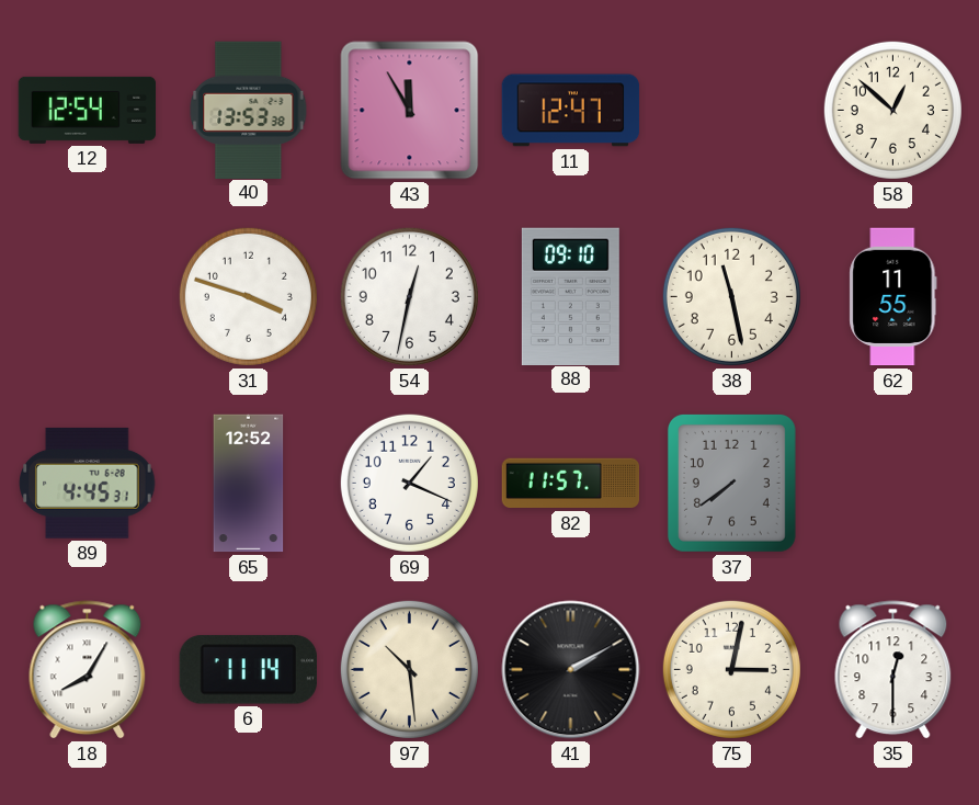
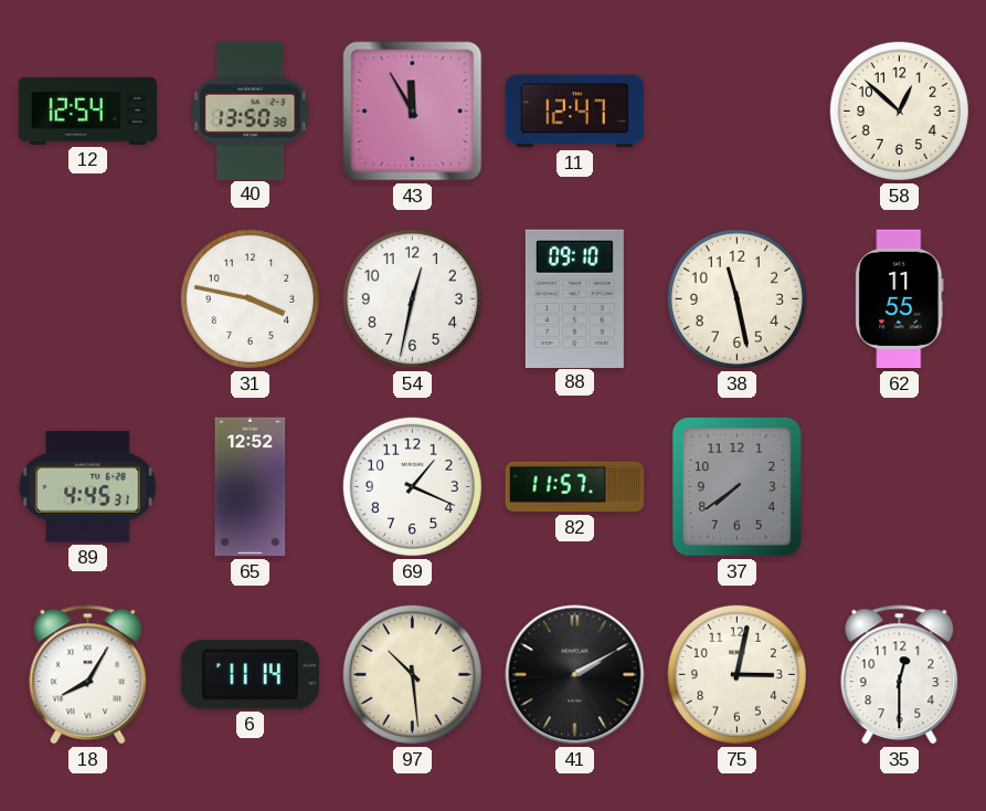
40: 13:53 -> 13:50
31: 3:48 -> 3:47
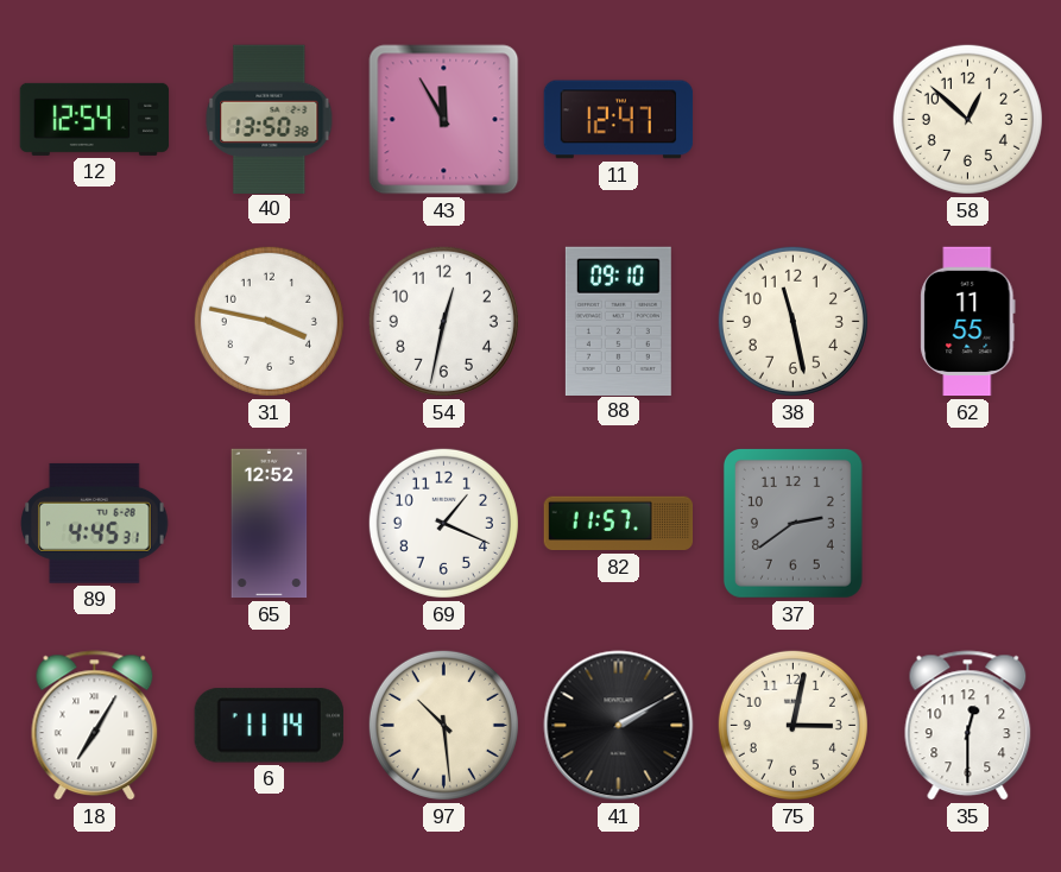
37: 7:39 -> 2:39
18: 8:05 -> 7:05
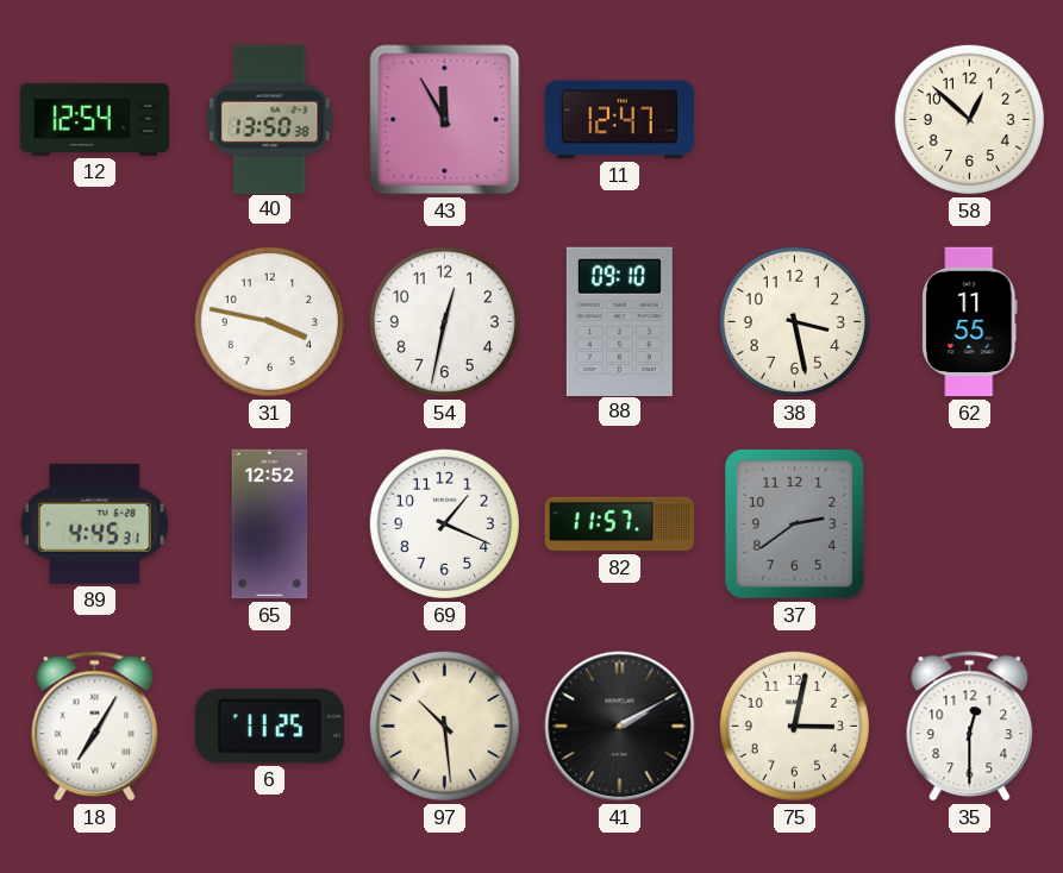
38: 11:28 -> 3:28
6: 11:14 -> 11:25
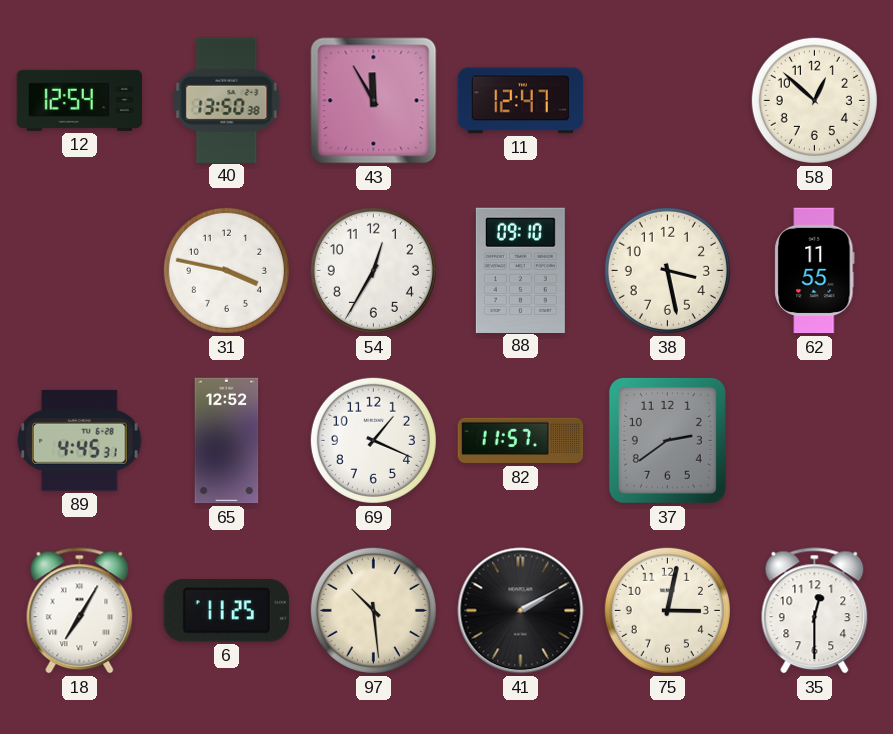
54: 12:32 -> 12:35
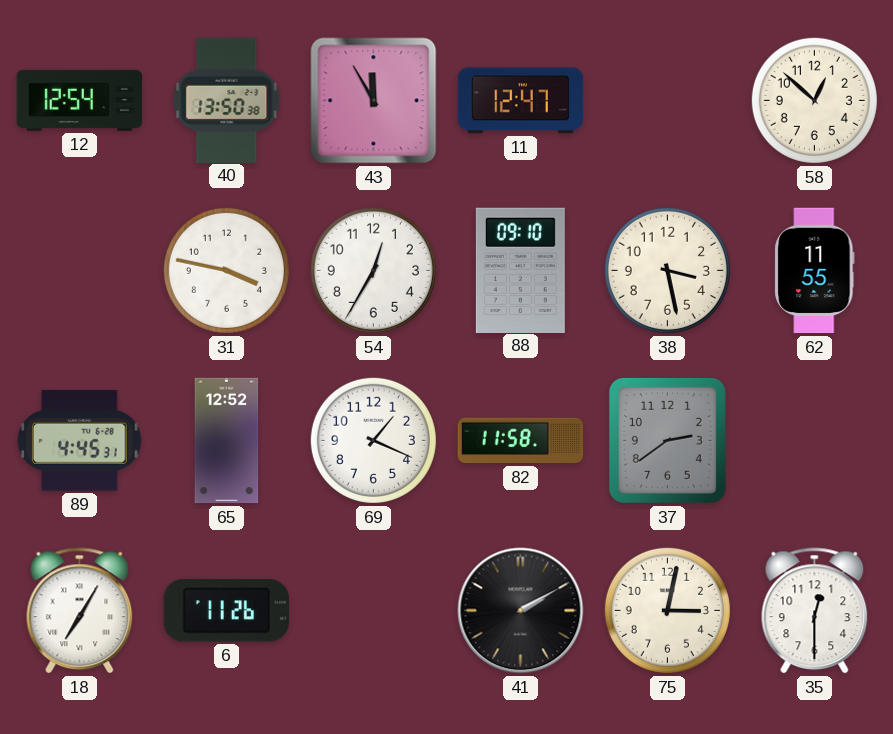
82: 11:57 -> 11:58
6: 11:25 -> 11:26
97: 10:29 -> none
